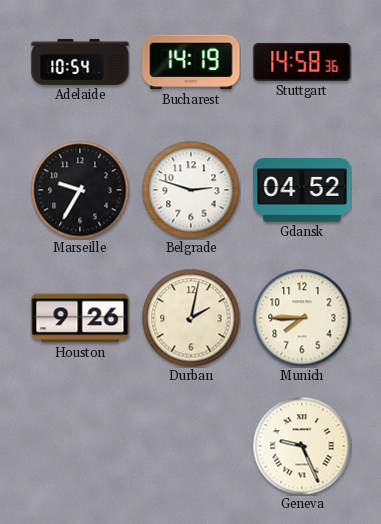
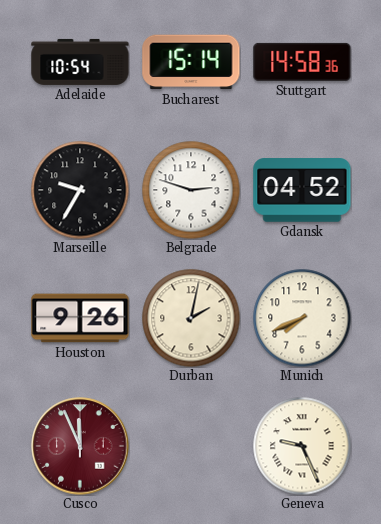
Bucharest: 14:19 -> 15:14
Munich: 7:45 -> 7:41
Cusco: none -> 11:56
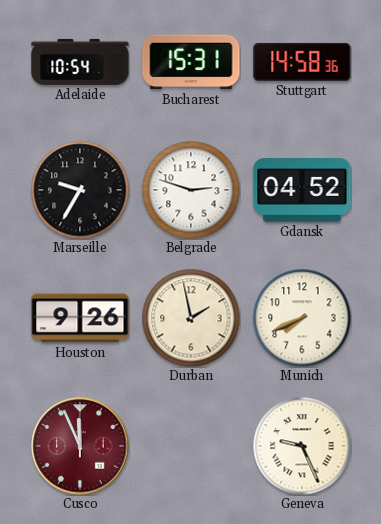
Bucharest: 15:14 -> 15:31
Durban: 2:02 -> 1:58
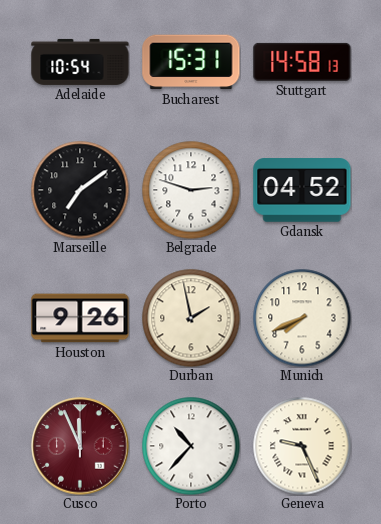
Stuttgart: 14:58:36 -> 14:58:13
Marseille: 9:35 -> 7:09
Porto: none -> 10:37
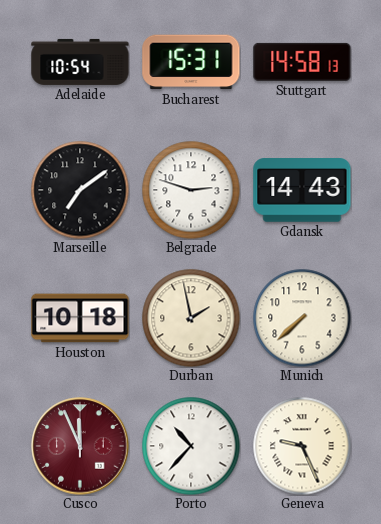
Gdansk: 04:52 -> 14:43
Houston: 9:26 -> 10:18
Munich: 7:41 -> 7:38
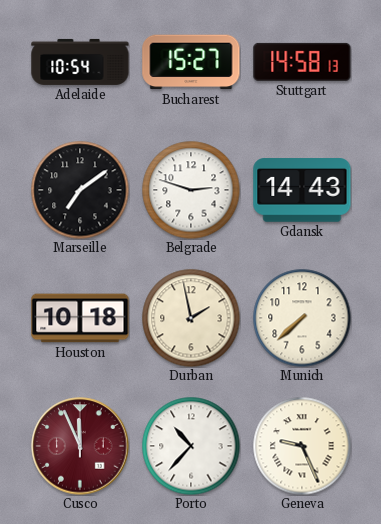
Bucharest: 15:31 -> 15:27
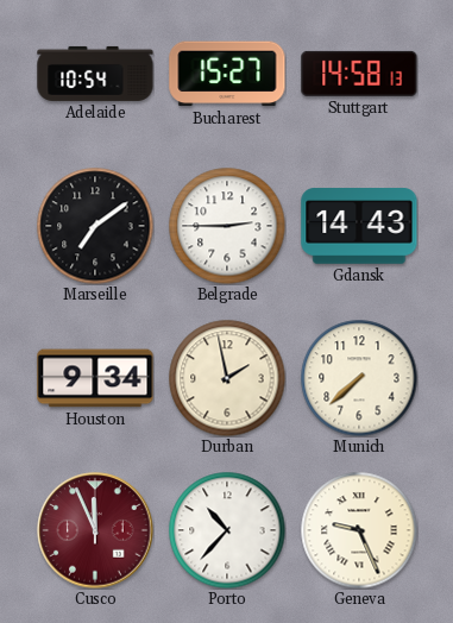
Belgrade: 2:48 -> 2:45
Houston: 10:18 -> 9:34
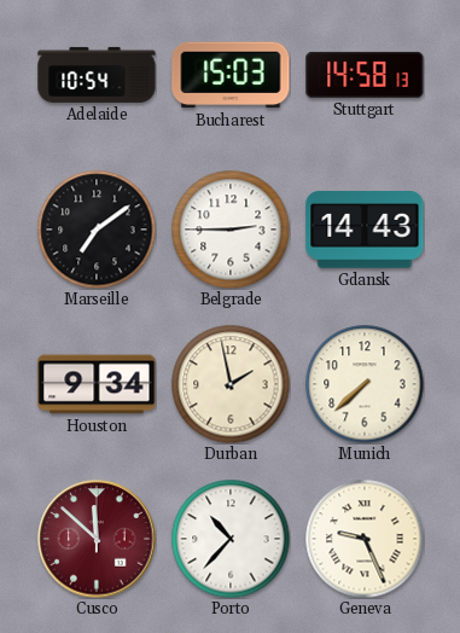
Bucharest: 15:27 -> 15:03
Cusco: 11:56 -> 11:52
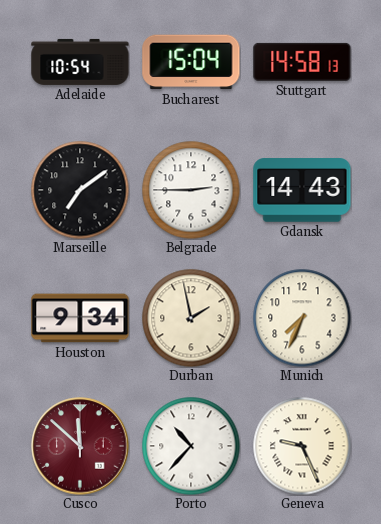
Bucharest: 15:03 -> 15:04
Munich: 7:38 -> 7:34
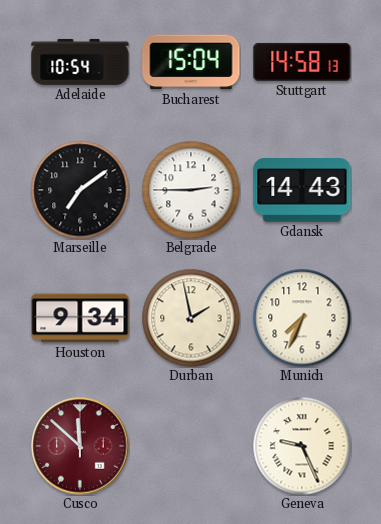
Porto: 10:37 -> none
